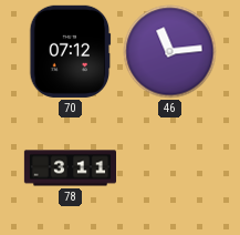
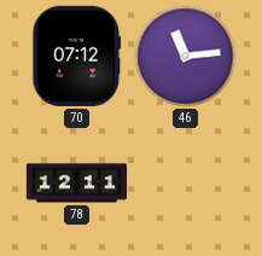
78: 3:11 -> 12:11
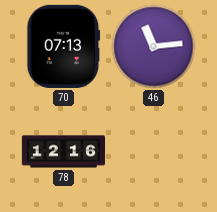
70: 07:12 -> 07:13
78: 12:11 -> 12:16
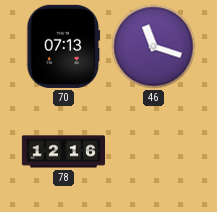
46: 11:14 -> 11:18
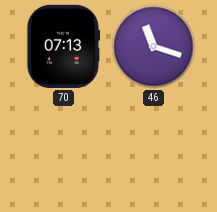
78: 12:16 -> none
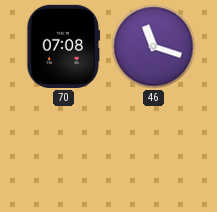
70: 07:13 -> 07:08
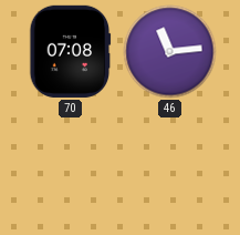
46: 11:18 -> 11:14
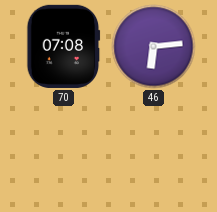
46: 11:14 -> 6:14
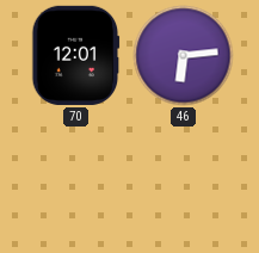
70: 07:08 -> 12:01
